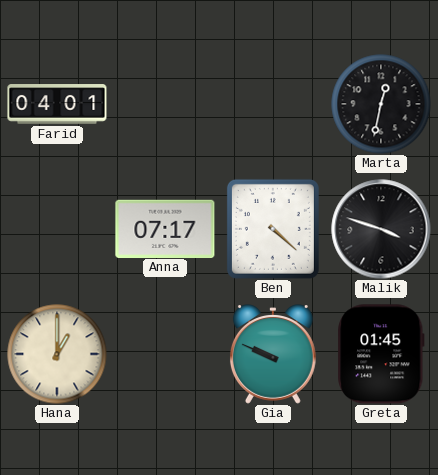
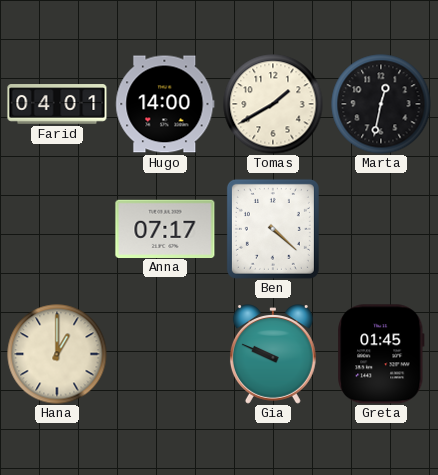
Hugo: none -> 14:00
Tomas: none -> 1:40
Malik: 3:48 -> none
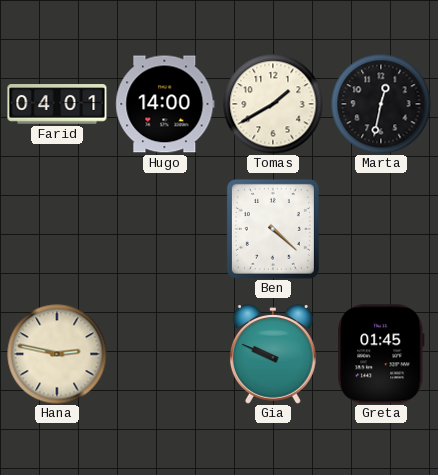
Anna: 07:17 -> none
Hana: 1:00 -> 2:47
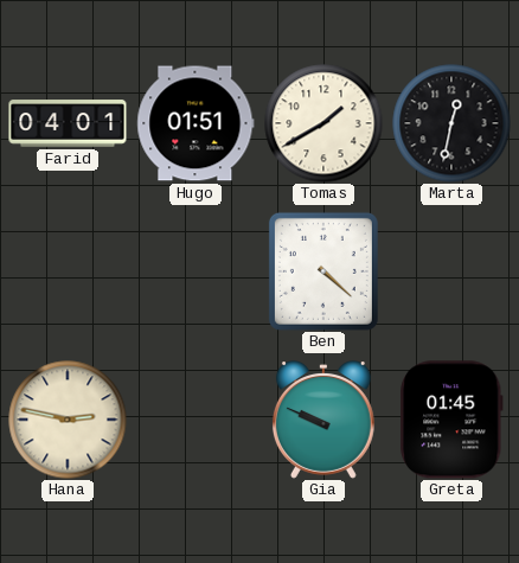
Hugo: 14:00 -> 01:51
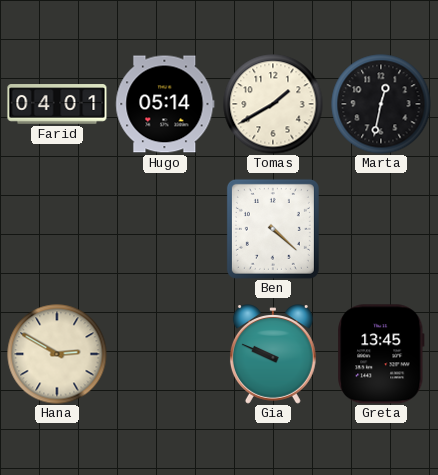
Hugo: 01:51 -> 05:14
Hana: 2:47 -> 2:50
Greta: 01:45 -> 13:45
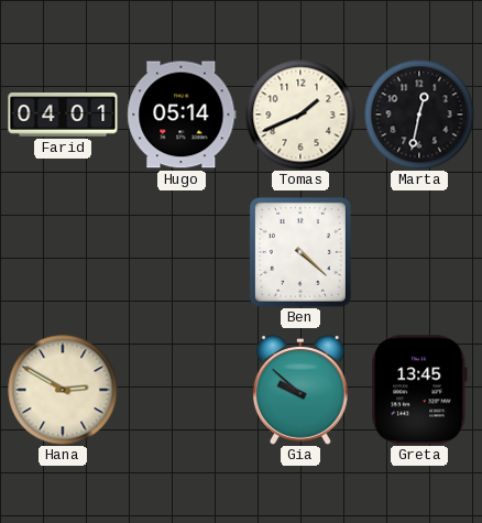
Tomas: 1:40 -> 1:41
Gia: 9:49 -> 9:52
